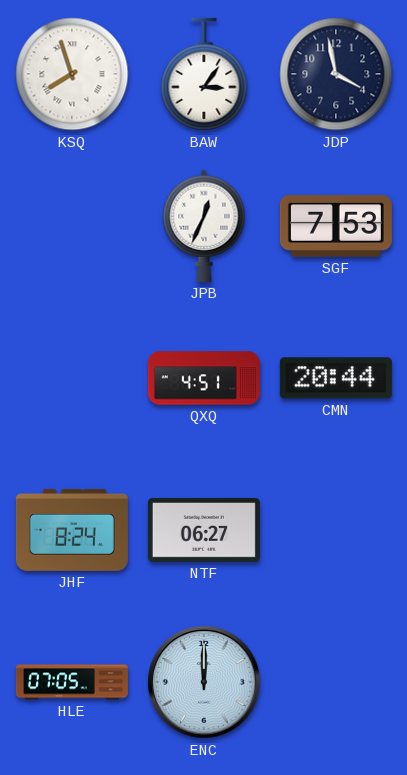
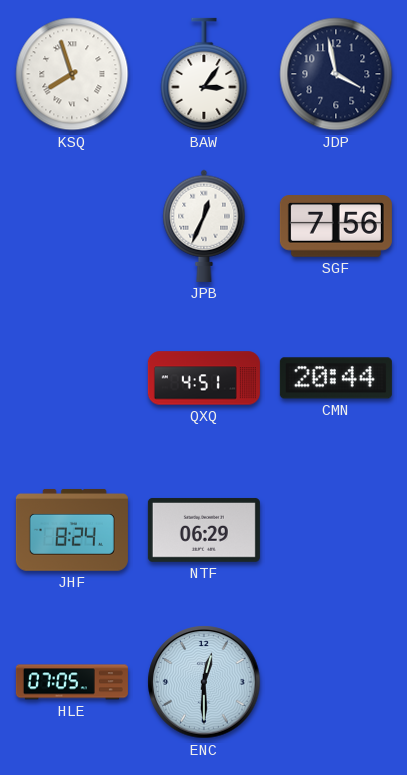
SGF: 7:53 -> 7:56
NTF: 06:27 -> 06:29
ENC: 12:00 -> 12:30
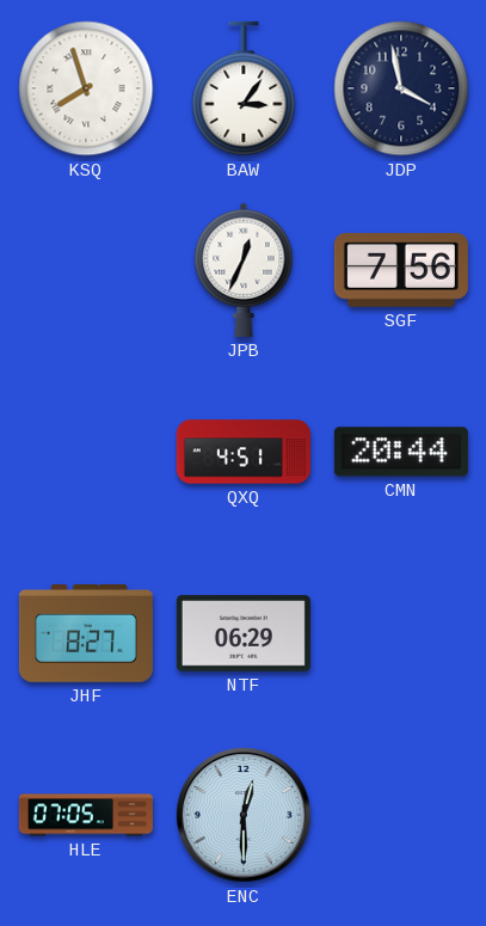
JHF: 8:24 -> 8:27
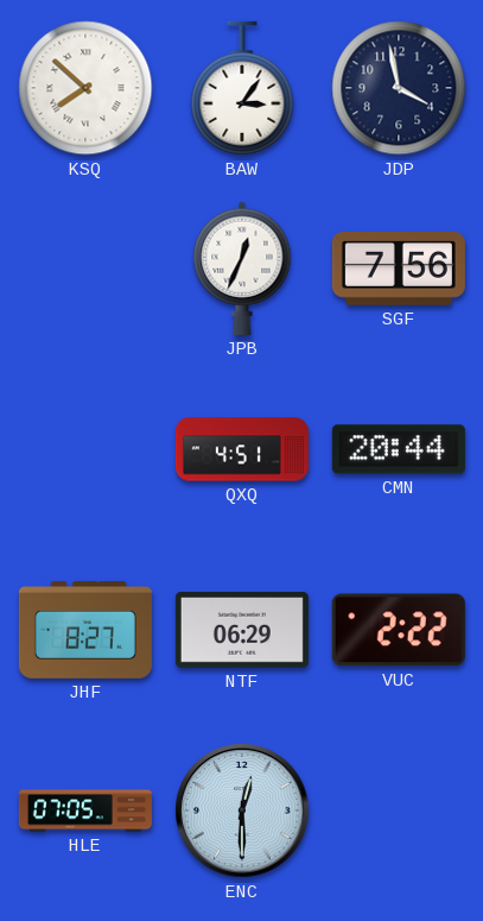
KSQ: 7:57 -> 7:52
VUC: none -> 2:22
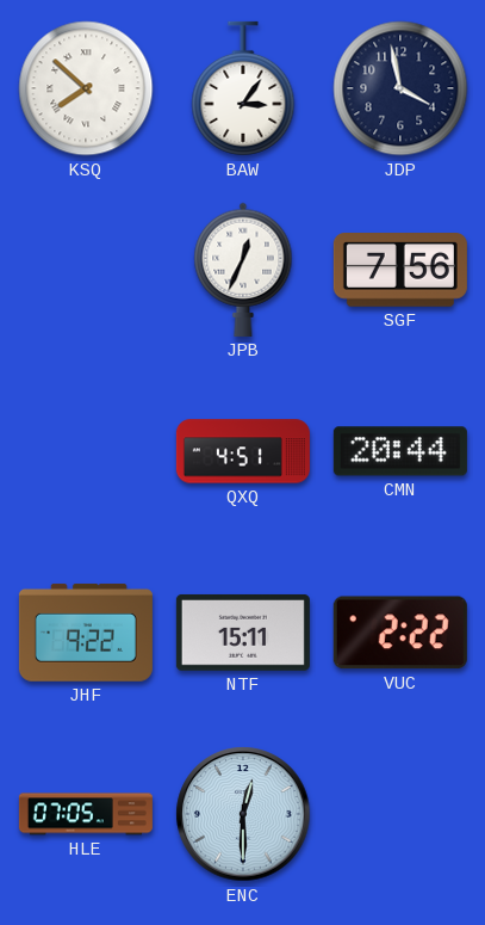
JHF: 8:27 -> 9:22
NTF: 06:29 -> 15:11
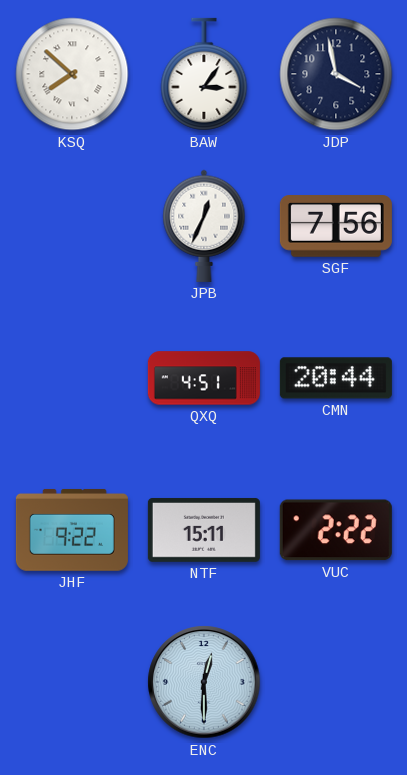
HLE: 07:05 -> none
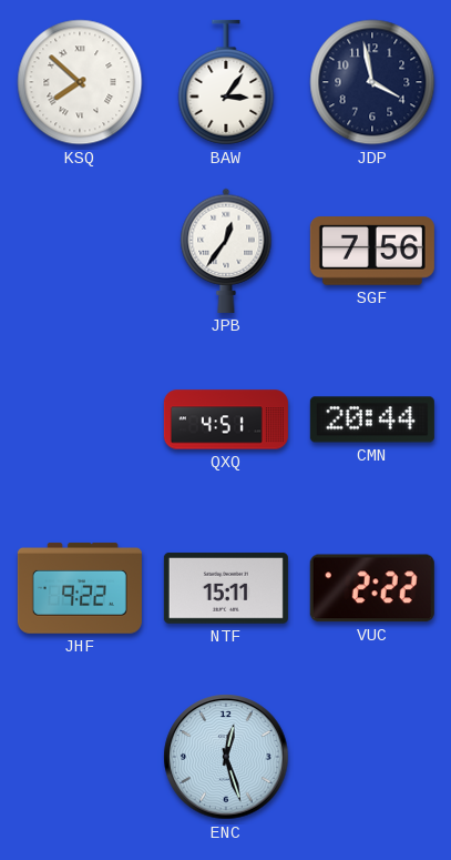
JPB: 12:34 -> 12:36
ENC: 12:30 -> 12:27
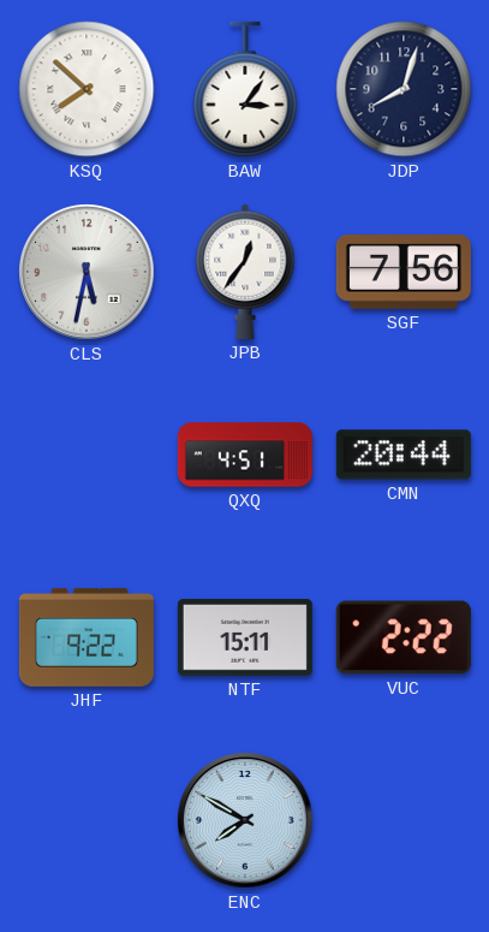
JDP: 3:58 -> 8:03
CLS: none -> 5:32
ENC: 12:27 -> 7:50
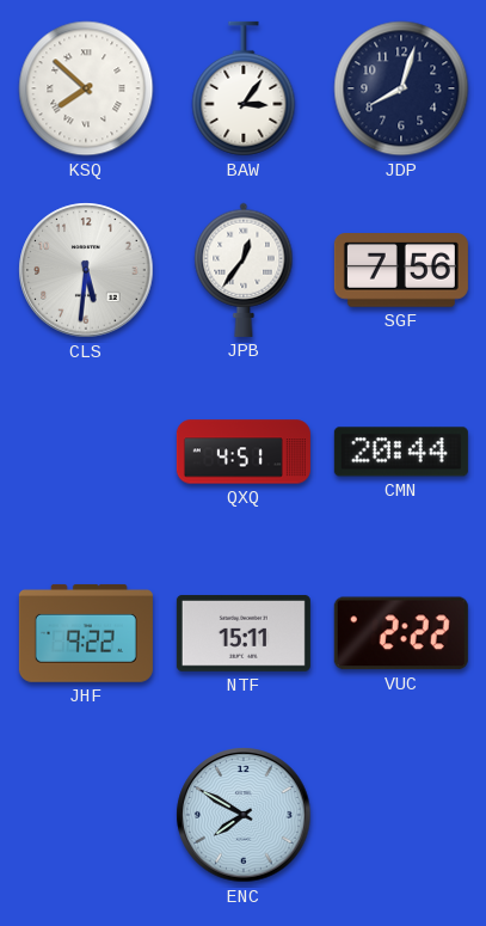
CLS: 5:32 -> 5:31
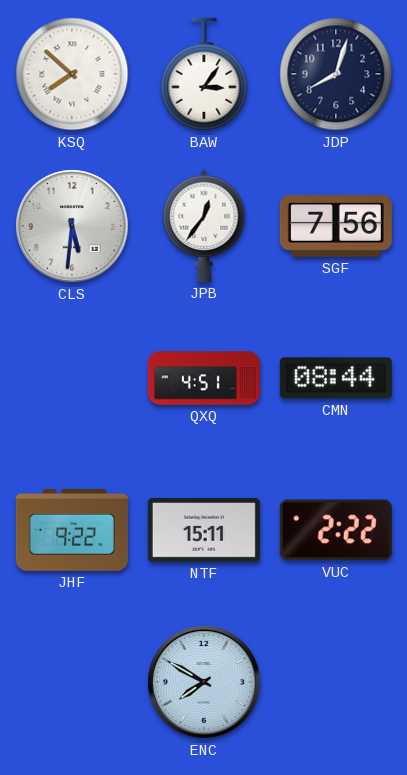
CMN: 20:44 -> 08:44
